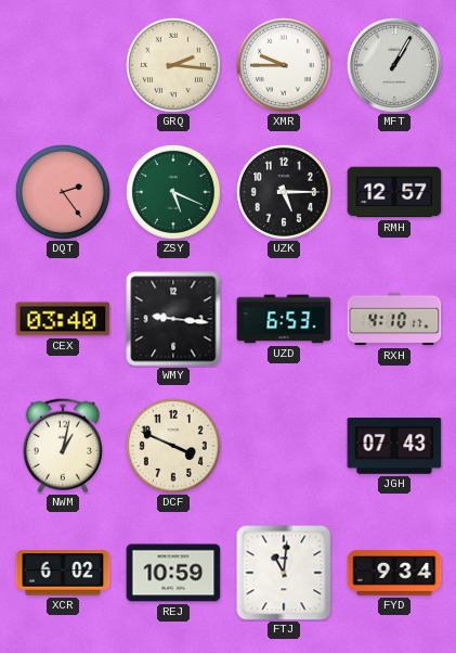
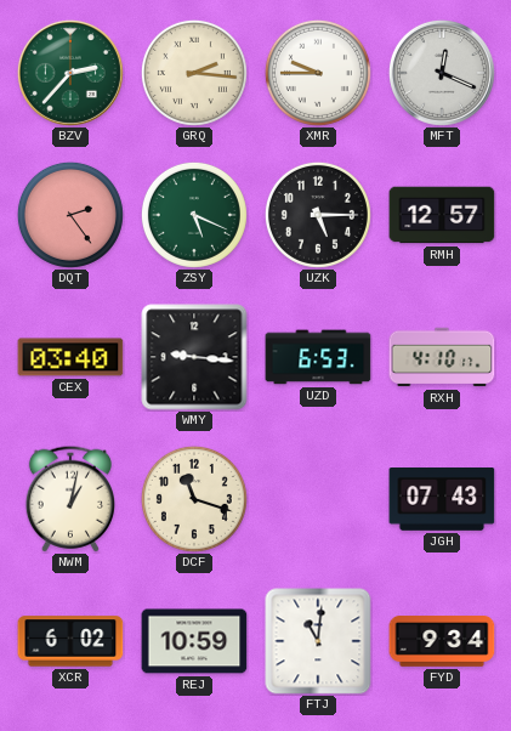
BZV: none -> 2:37
MFT: 1:05 -> 12:19
DCF: 3:49 -> 11:18
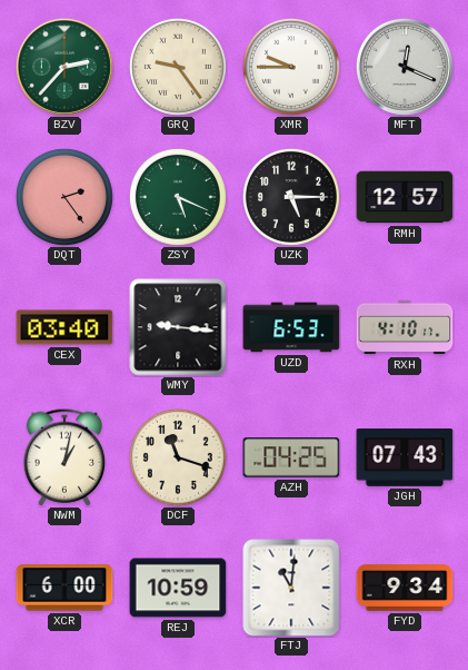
GRQ: 2:16 -> 9:24
AZH: none -> 04:25
XCR: 6:02 -> 6:00
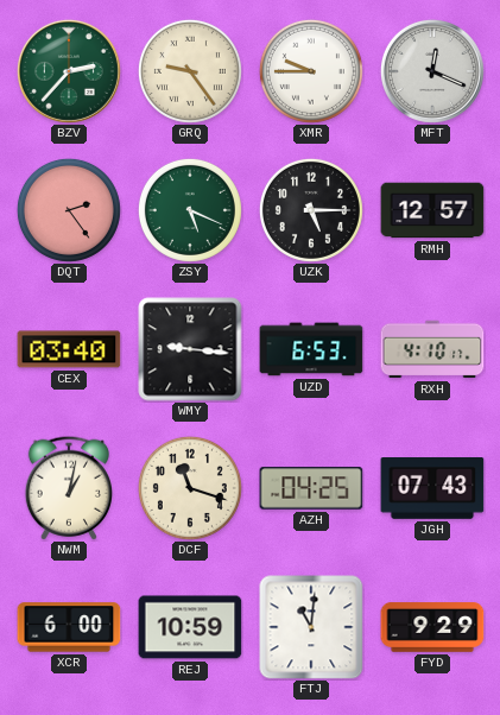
FYD: 9:34 -> 9:29
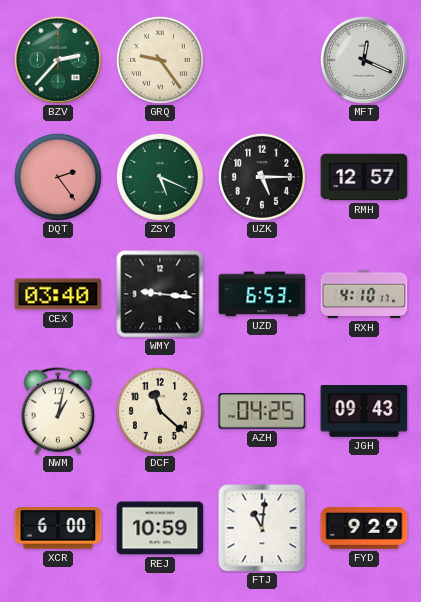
XMR: 9:45 -> none
DCF: 11:18 -> 11:22
JGH: 07:43 -> 09:43
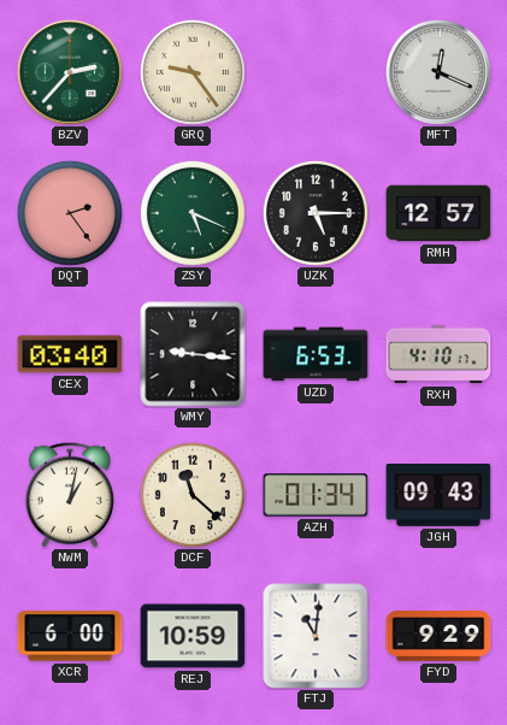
AZH: 04:25 -> 01:34
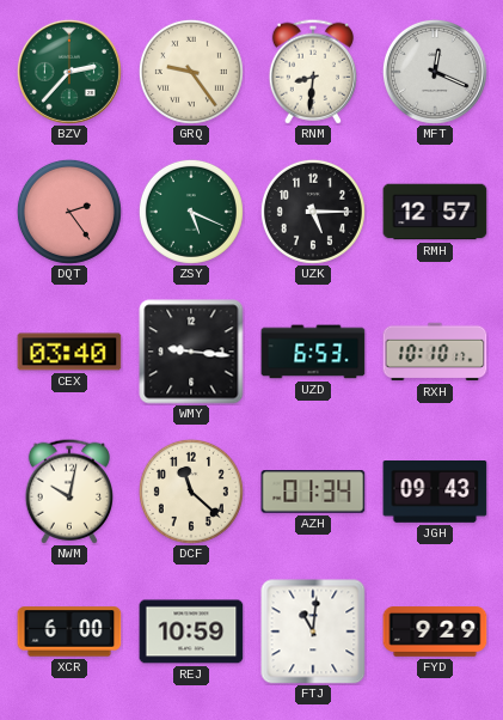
RNM: none -> 8:31
RXH: 4:10 -> 10:10
NWM: 1:02 -> 10:02
